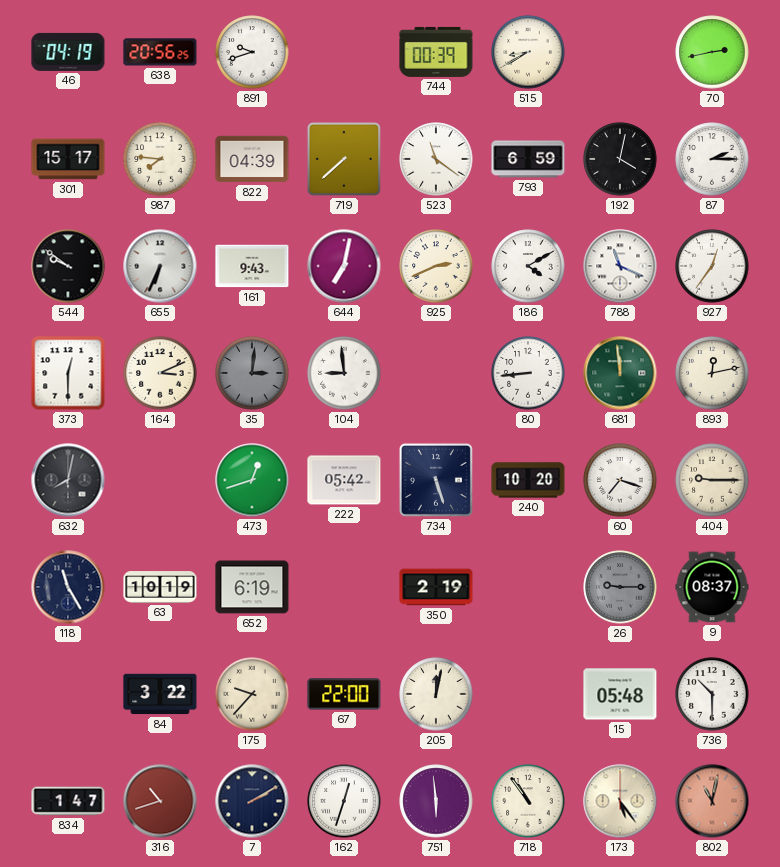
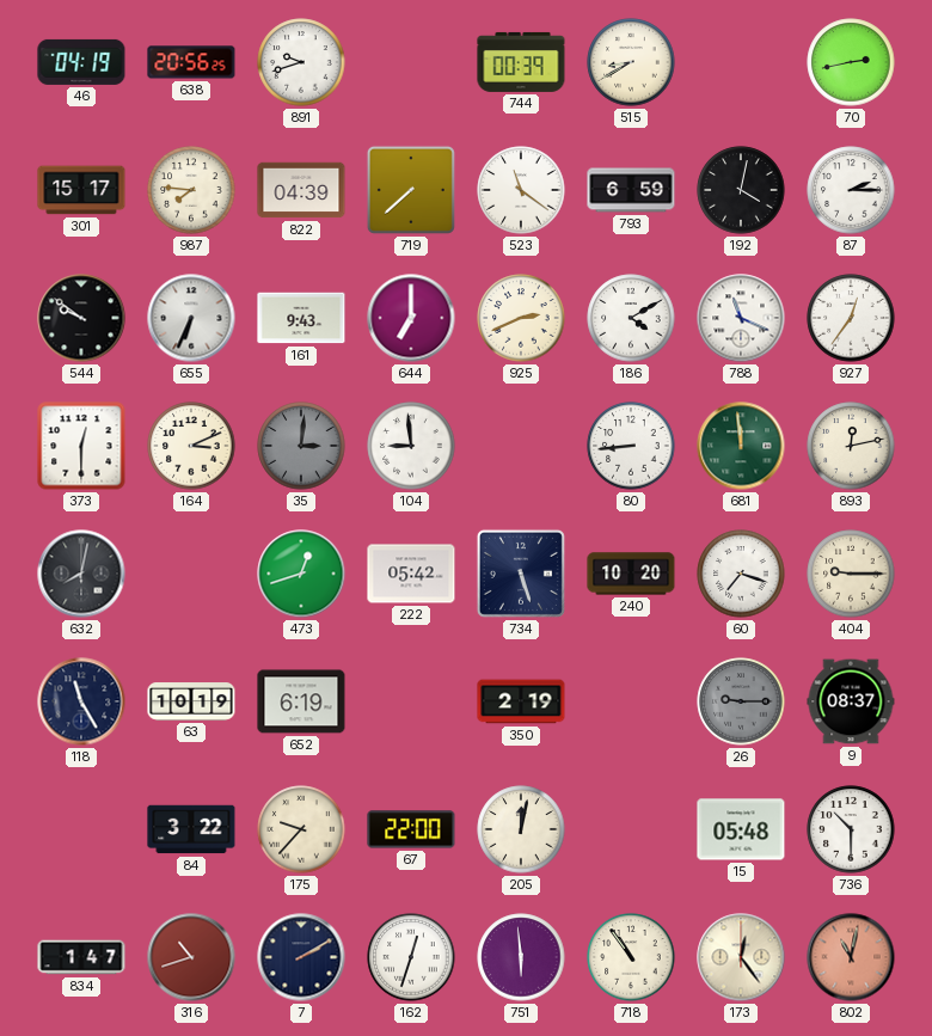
644: 7:02 -> 7:00
173: 5:24 -> 12:24
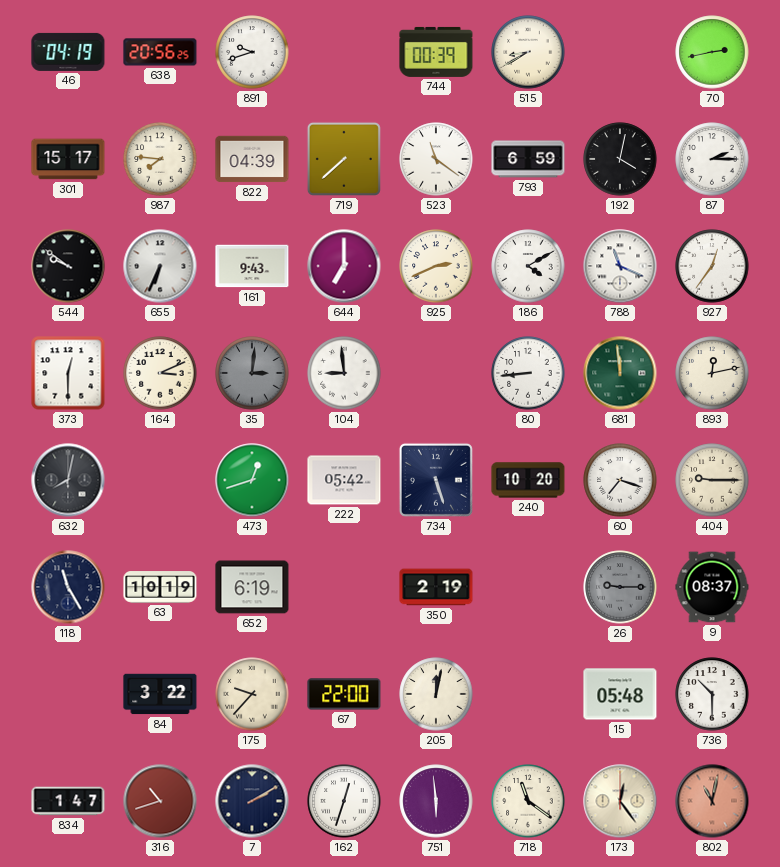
718: 10:54 -> 11:21
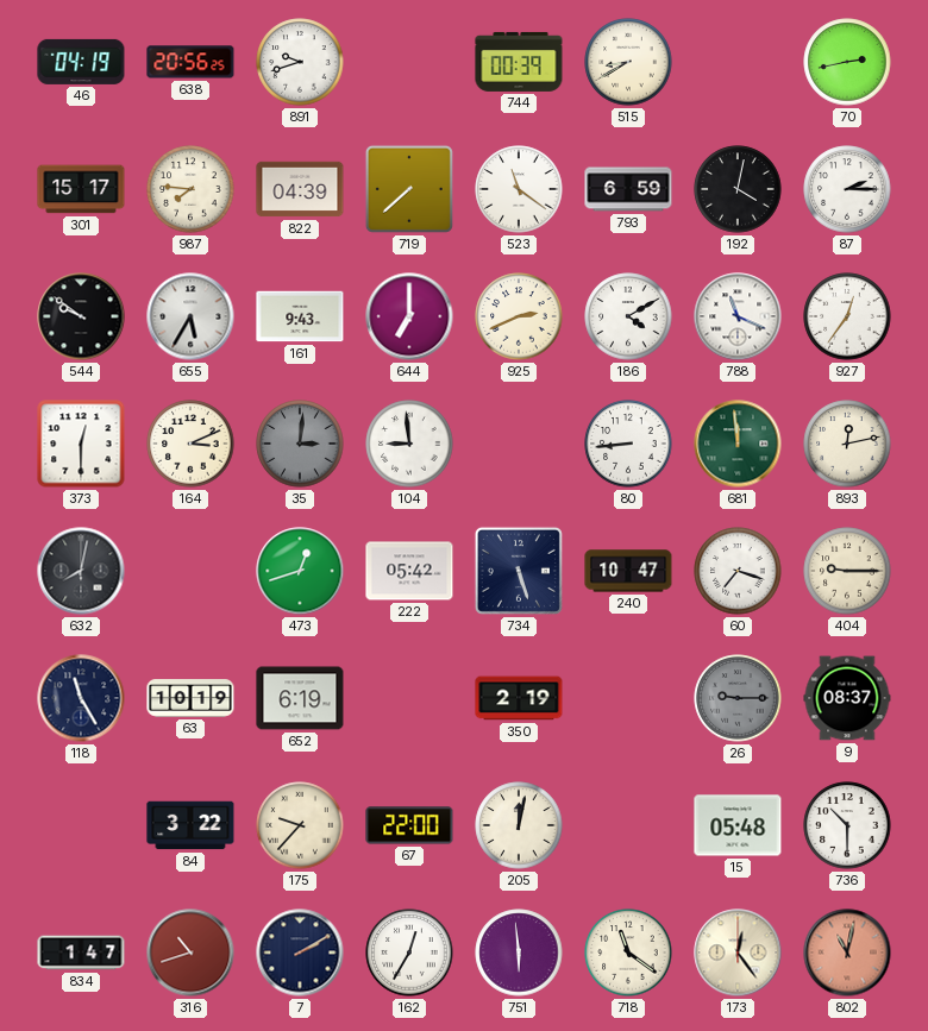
655: 6:34 -> 5:35
240: 10:20 -> 10:47
162: 12:33 -> 12:35
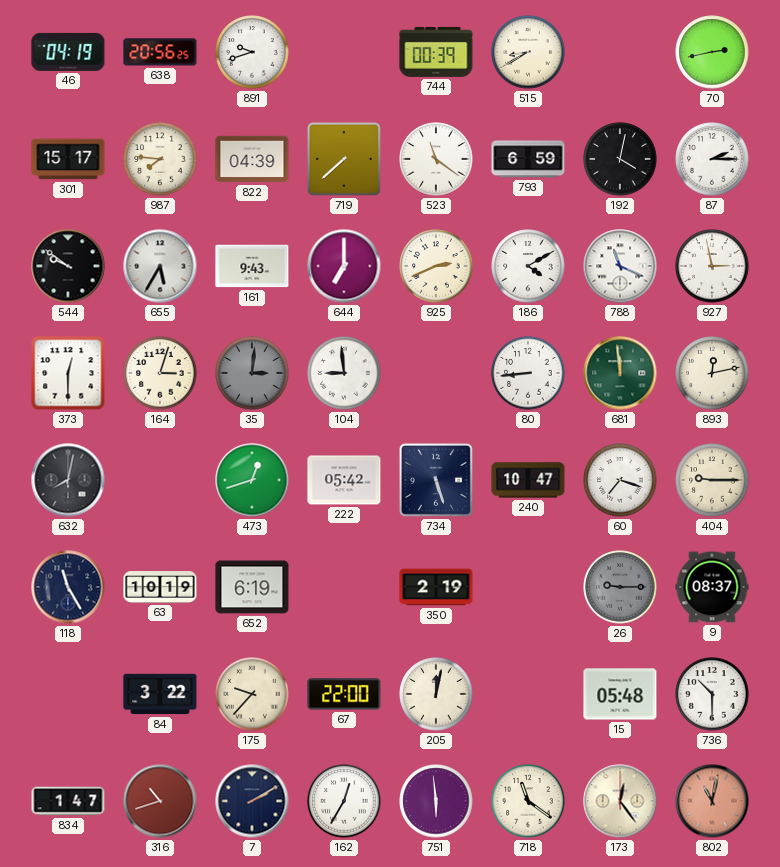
927: 12:36 -> 2:58
164: 3:11 -> 3:03
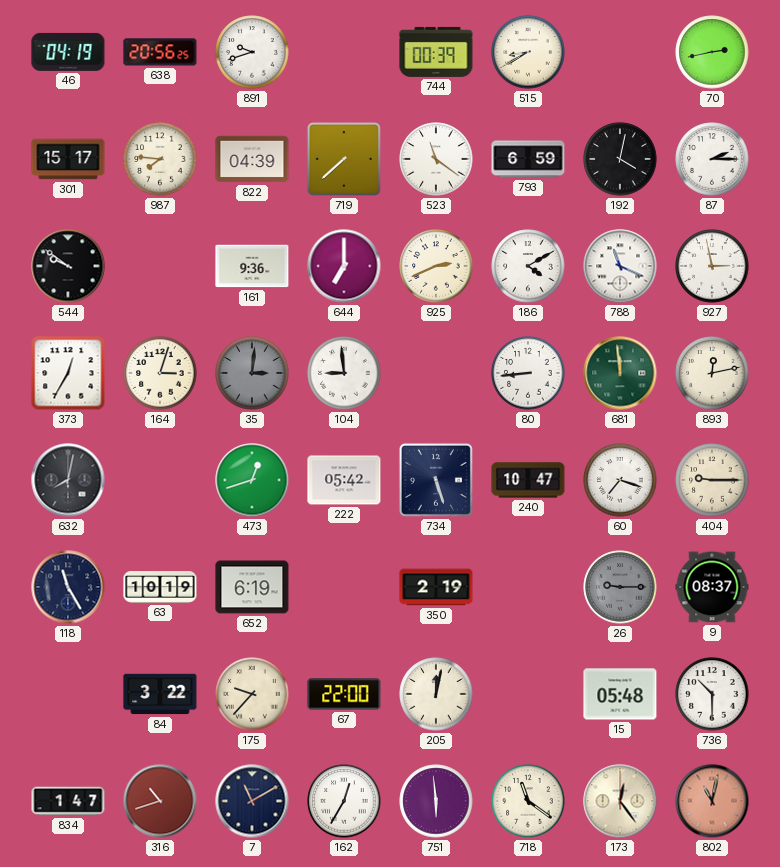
655: 5:35 -> none
161: 9:43 -> 9:36
373: 12:30 -> 12:35
7: 2:10 -> 11:10
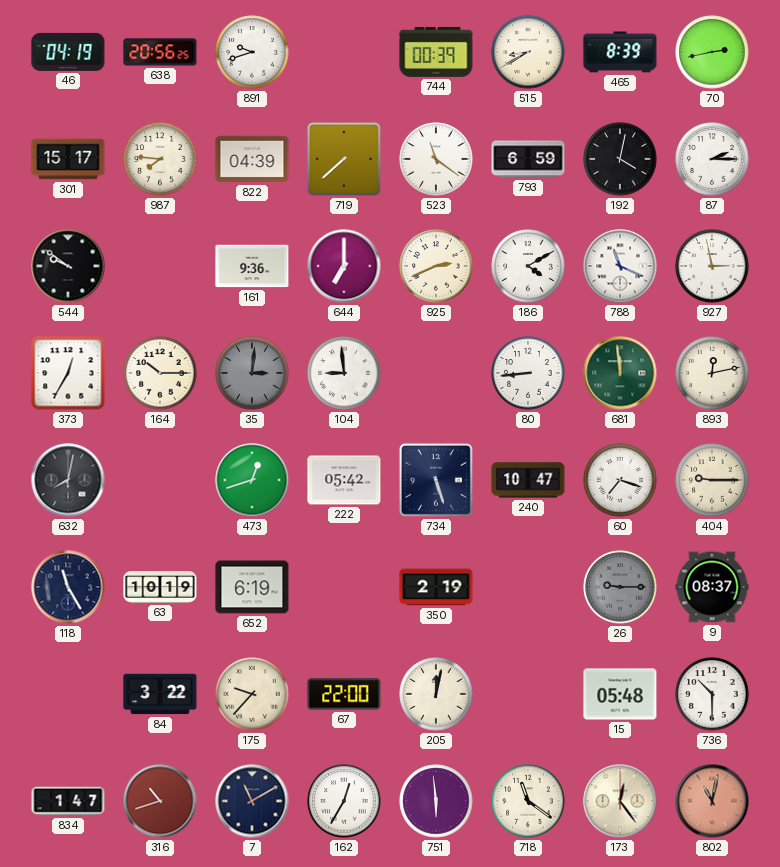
465: none -> 8:39
164: 3:03 -> 10:15
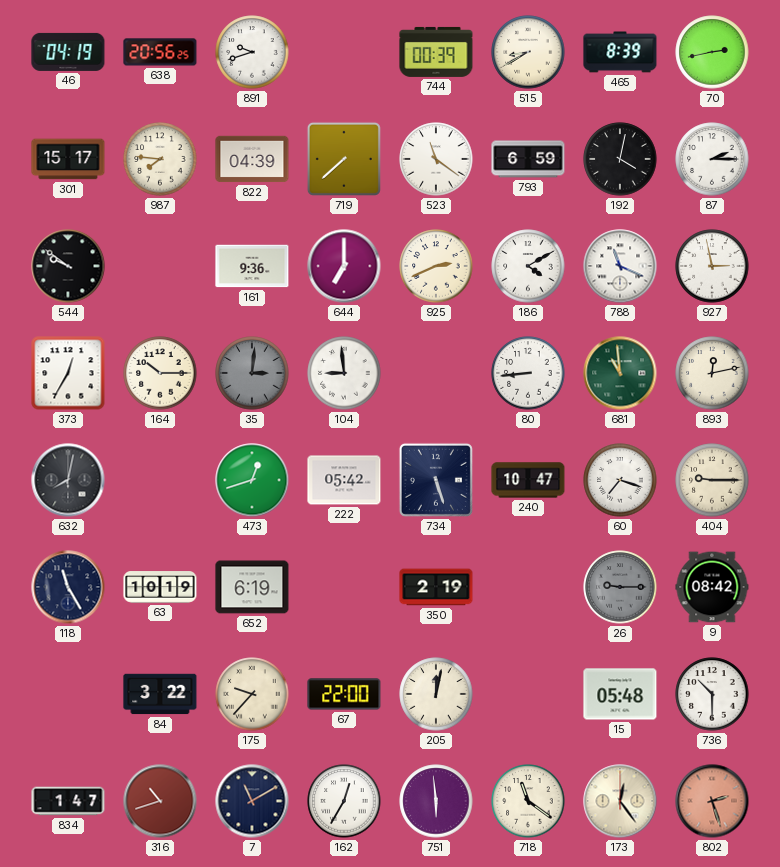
681: 11:59 -> 10:59
9: 08:37 -> 08:42
802: 11:02 -> 2:27
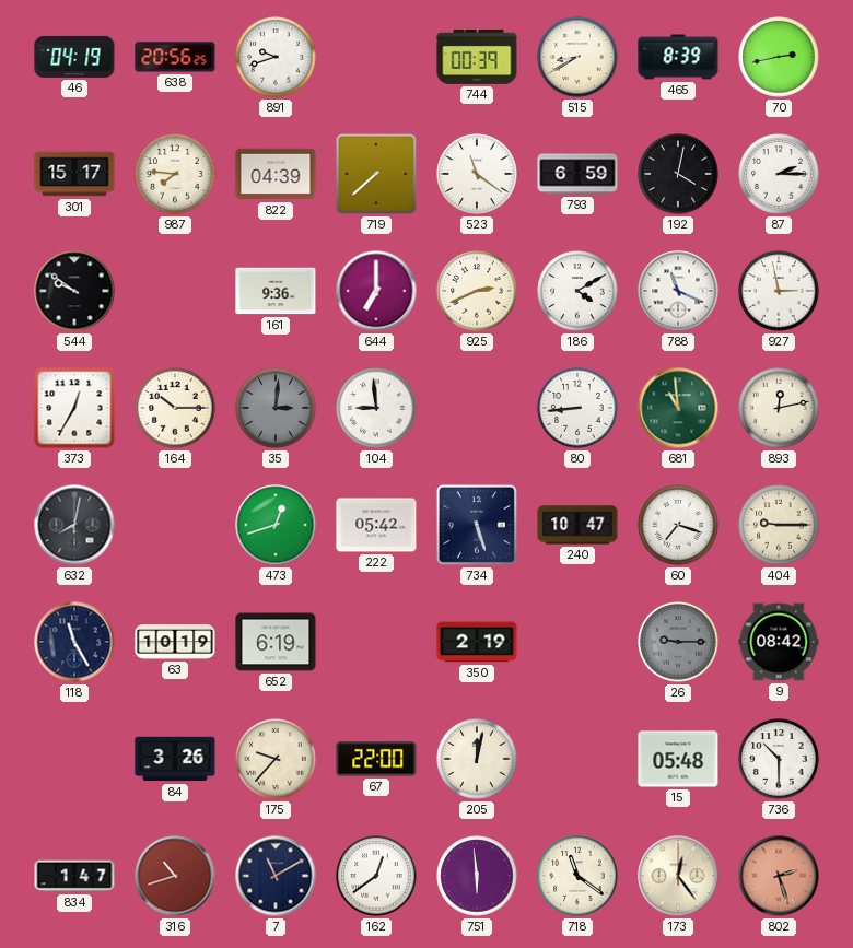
84: 3:22 -> 3:26
162: 12:35 -> 12:39
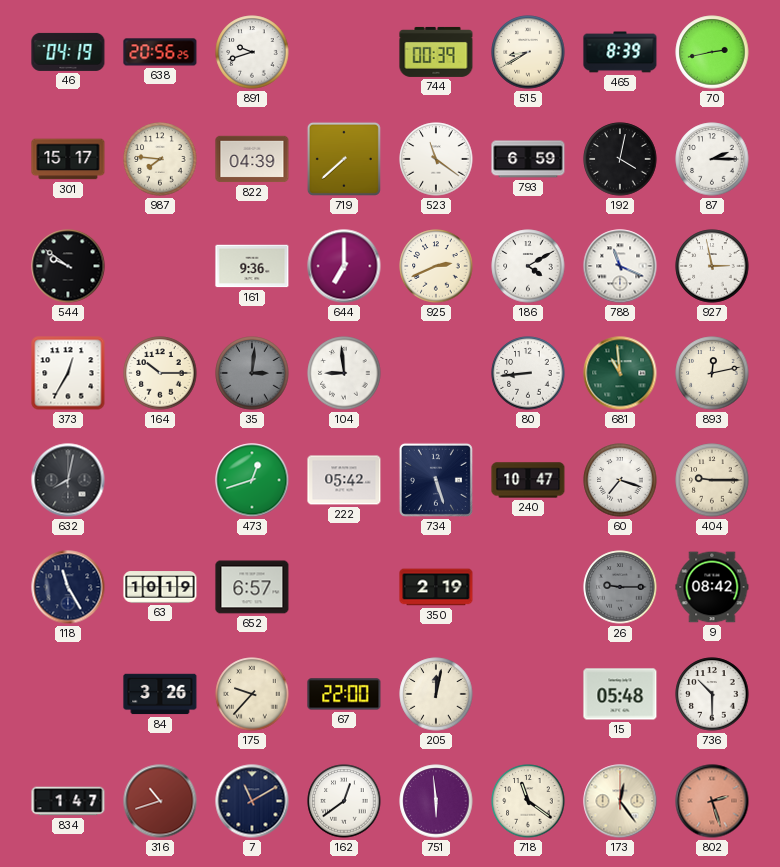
652: 6:19 -> 6:57
